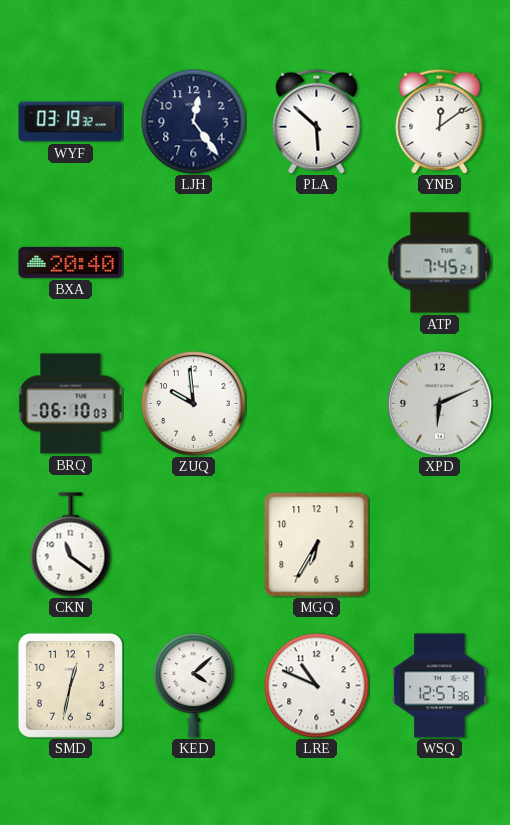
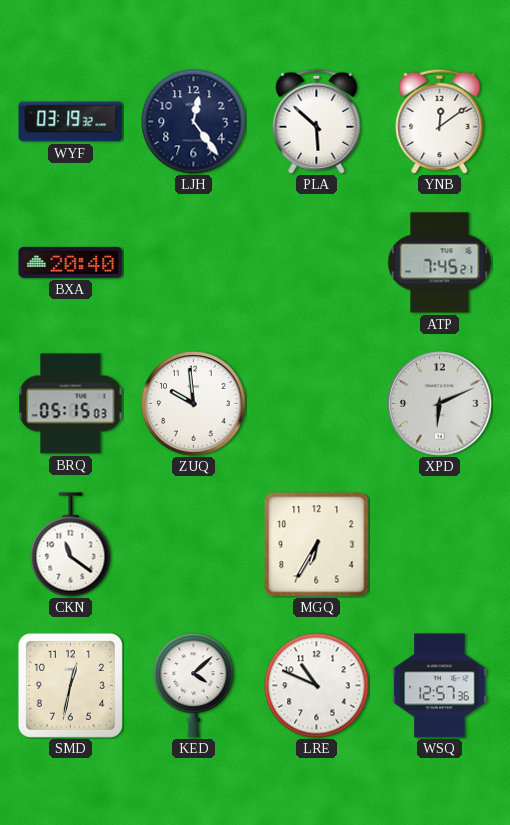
BRQ: 06:10 -> 05:15
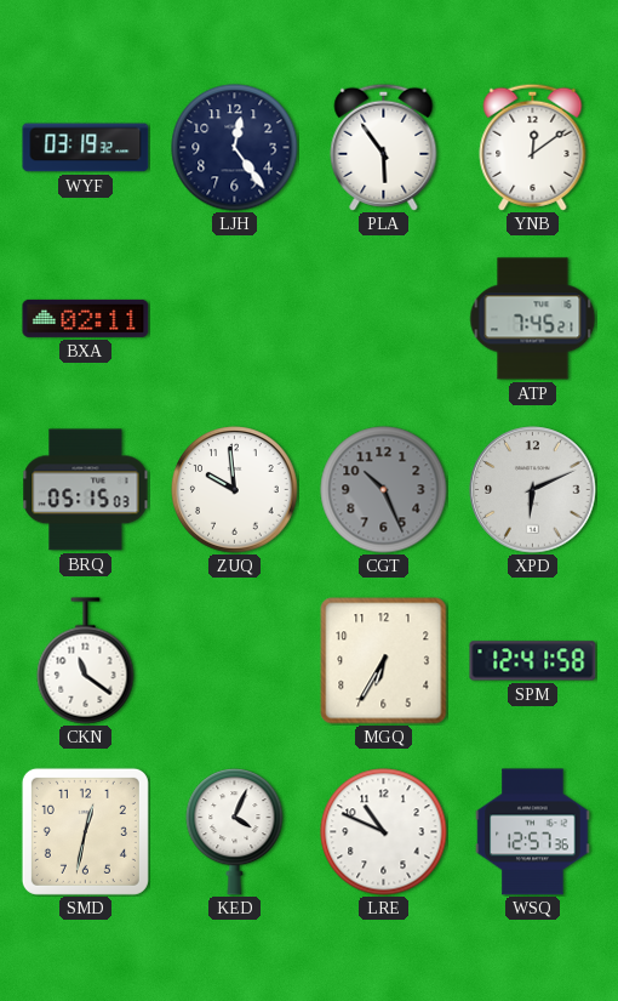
PLA: 5:52 -> 5:54
BXA: 20:40 -> 02:11
CGT: none -> 10:26
SPM: none -> 12:41
KED: 4:08 -> 4:04
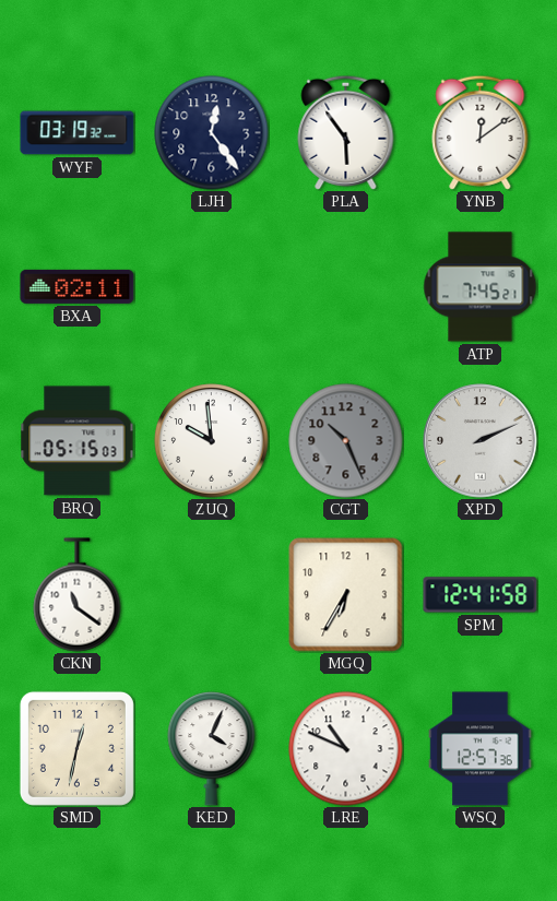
XPD: 6:11 -> 2:11
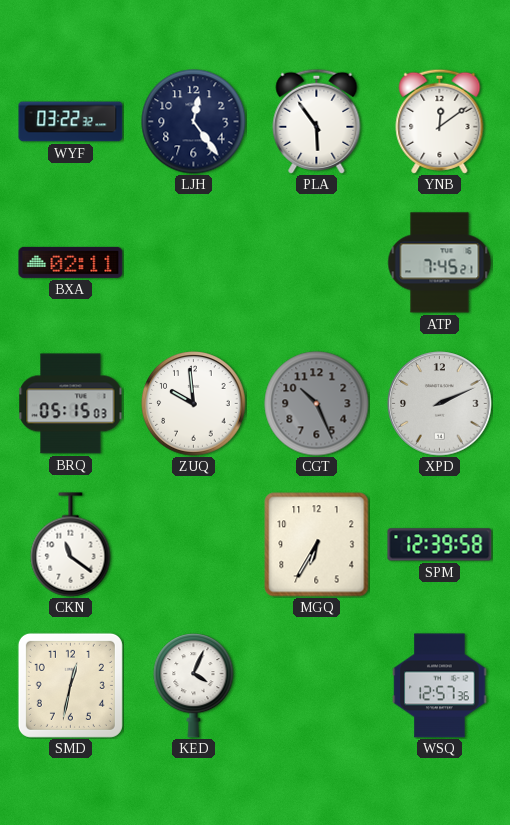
WYF: 03:19 -> 03:22
SPM: 12:41 -> 12:39
LRE: 10:49 -> none
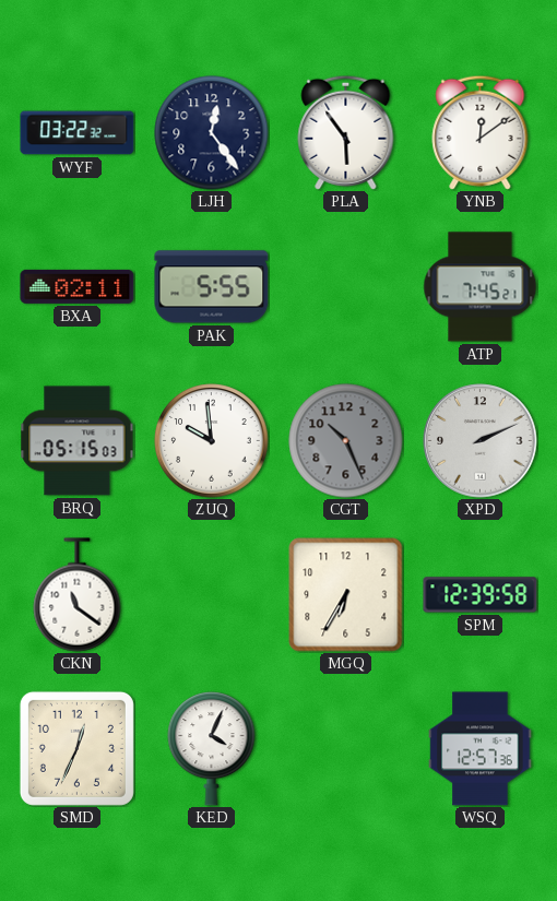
PAK: none -> 5:55
SMD: 12:32 -> 12:34
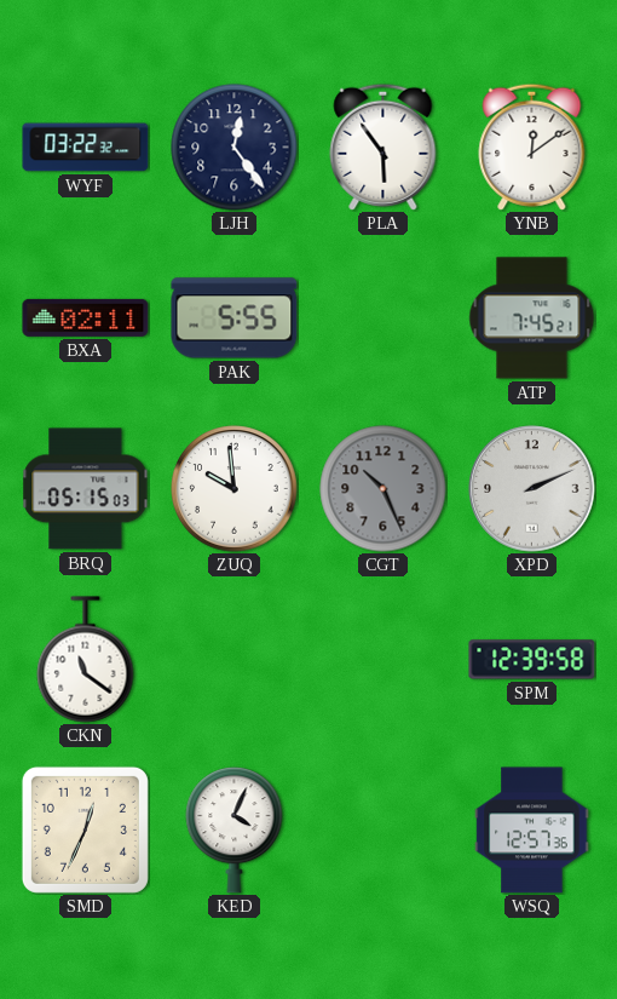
MGQ: 6:35 -> none
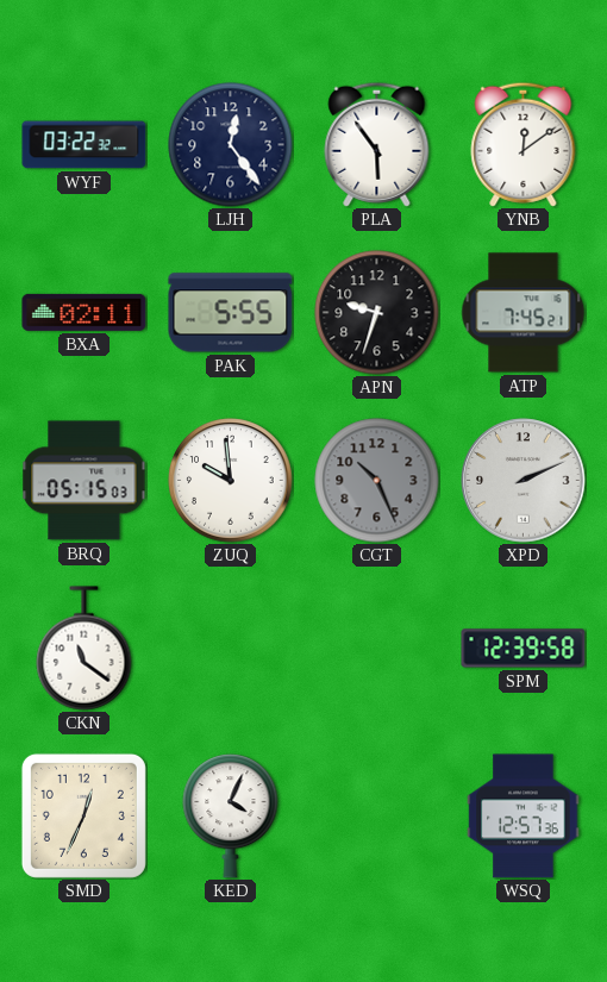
APN: none -> 9:33
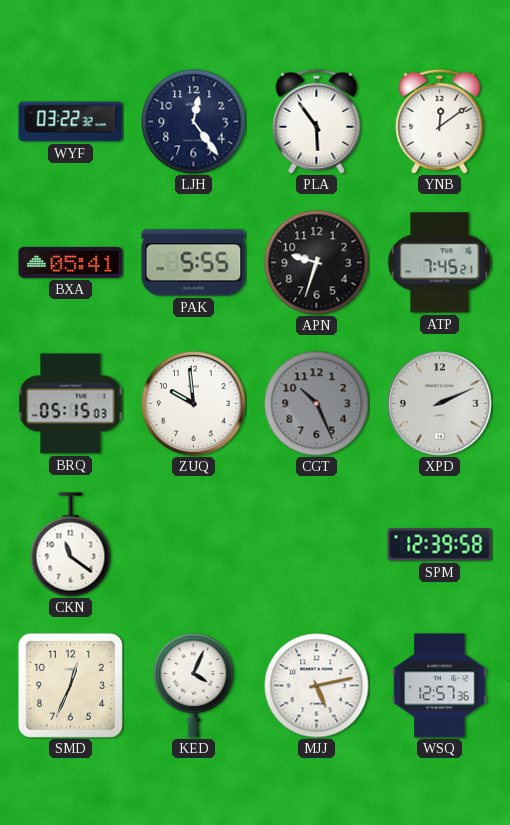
BXA: 02:11 -> 05:41
MJJ: none -> 5:13
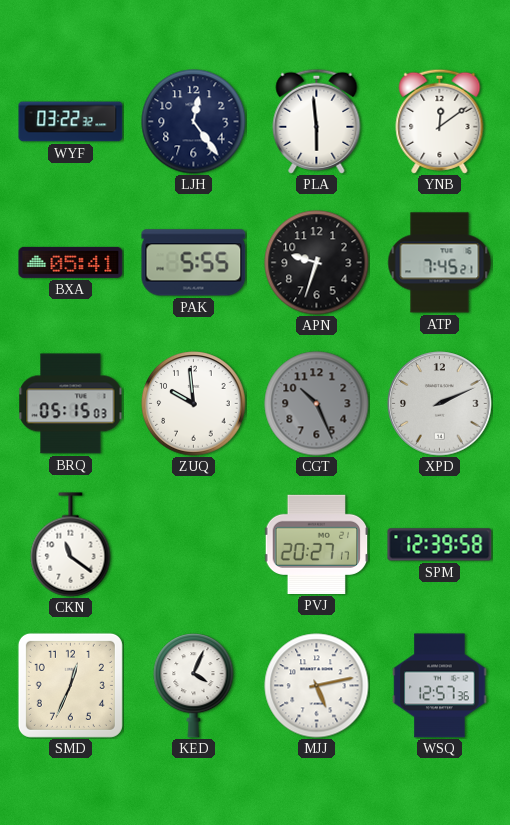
PLA: 5:54 -> 5:59
PVJ: none -> 20:27
